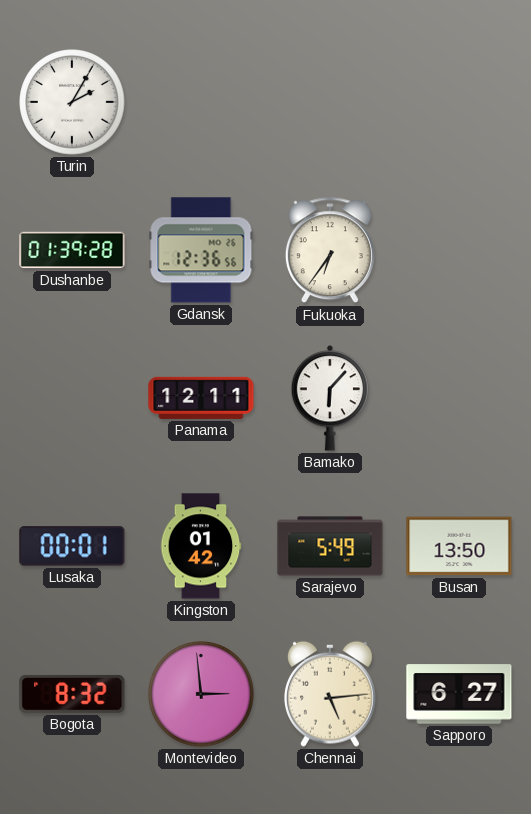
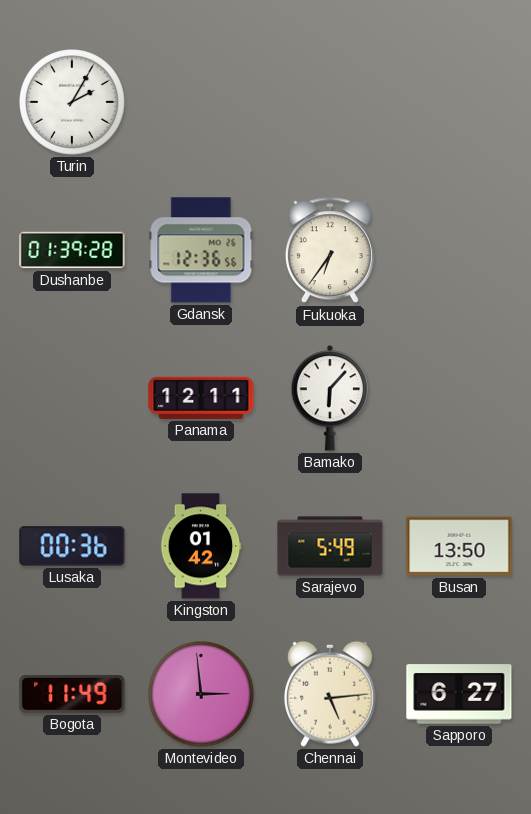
Lusaka: 00:01 -> 00:36
Bogota: 8:32 -> 11:49
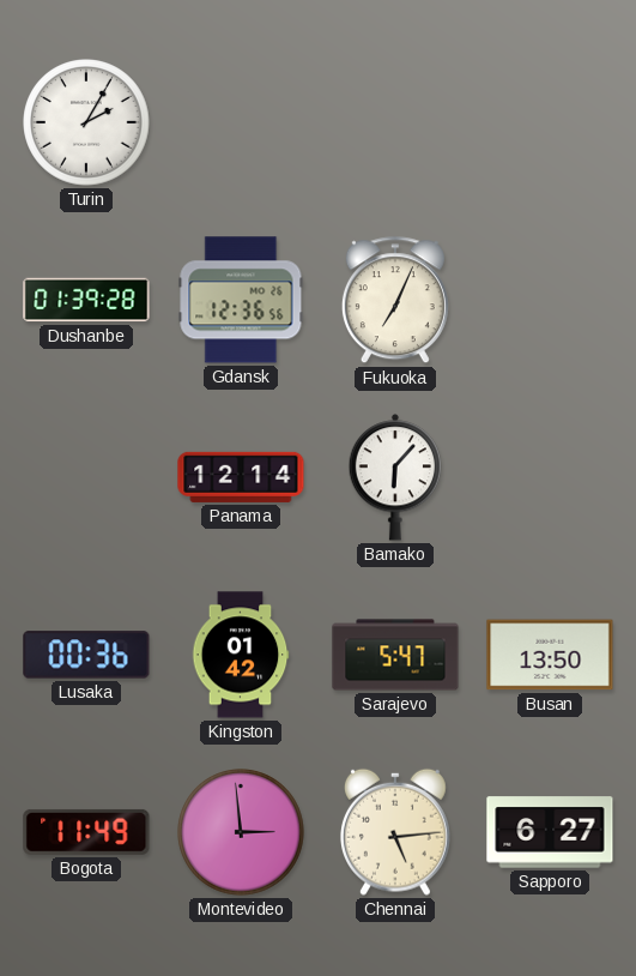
Fukuoka: 6:36 -> 7:04
Panama: 12:11 -> 12:14
Sarajevo: 5:49 -> 5:47
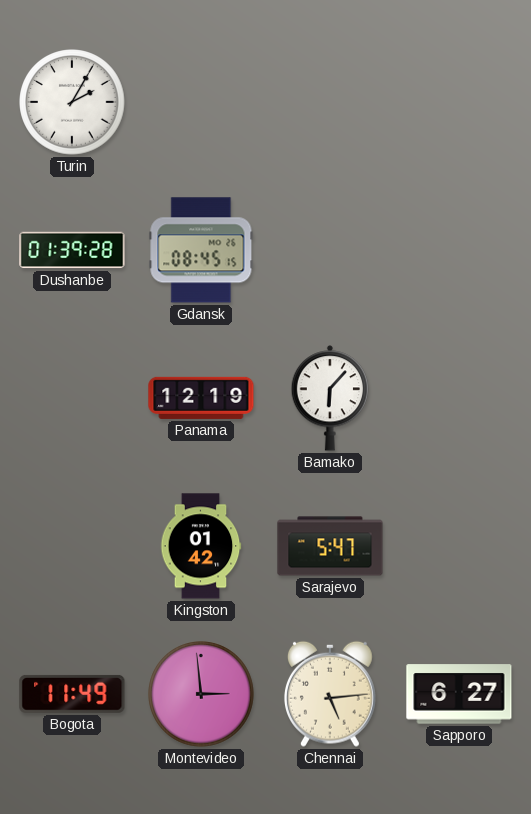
Gdansk: 12:36 -> 08:45
Fukuoka: 7:04 -> none
Panama: 12:14 -> 12:19
Lusaka: 00:36 -> none
Busan: 13:50 -> none
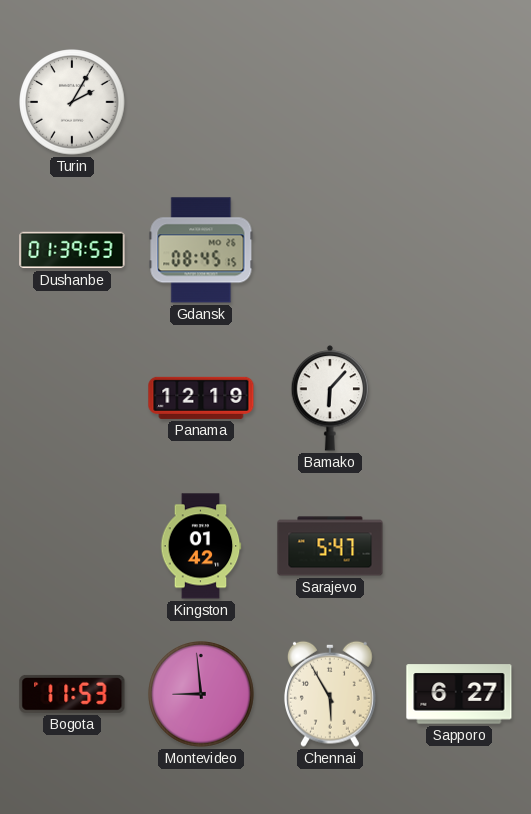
Dushanbe: 01:39:28 -> 01:39:53
Bogota: 11:49 -> 11:53
Montevideo: 2:59 -> 8:59
Chennai: 5:14 -> 5:55
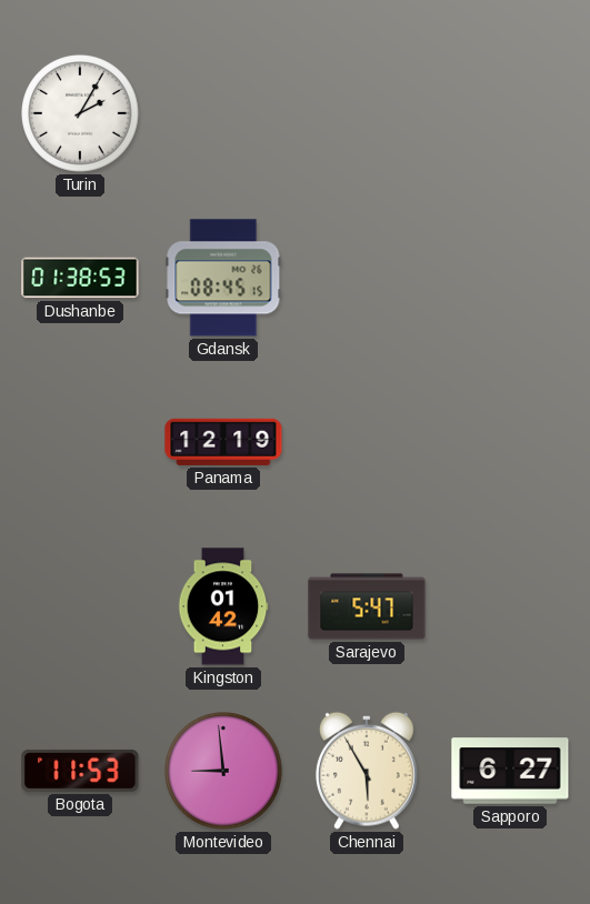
Dushanbe: 01:39 -> 01:38
Bamako: 6:07 -> none
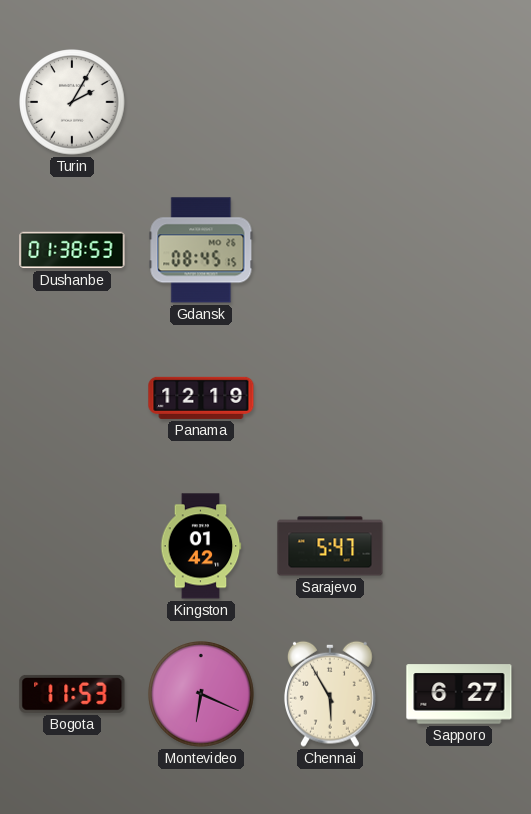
Montevideo: 8:59 -> 6:19
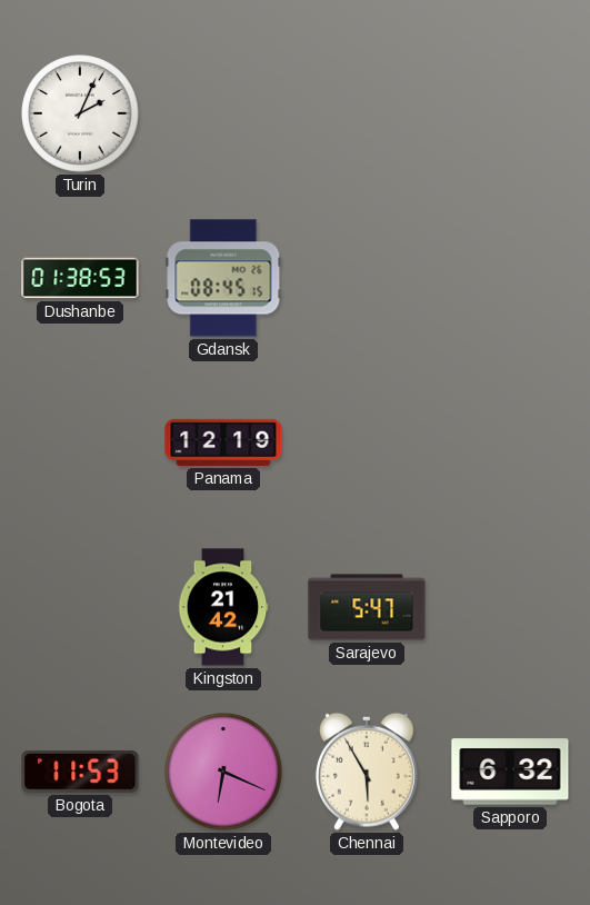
Turin: 2:05 -> 2:04
Kingston: 01:42 -> 21:42
Sapporo: 6:27 -> 6:32
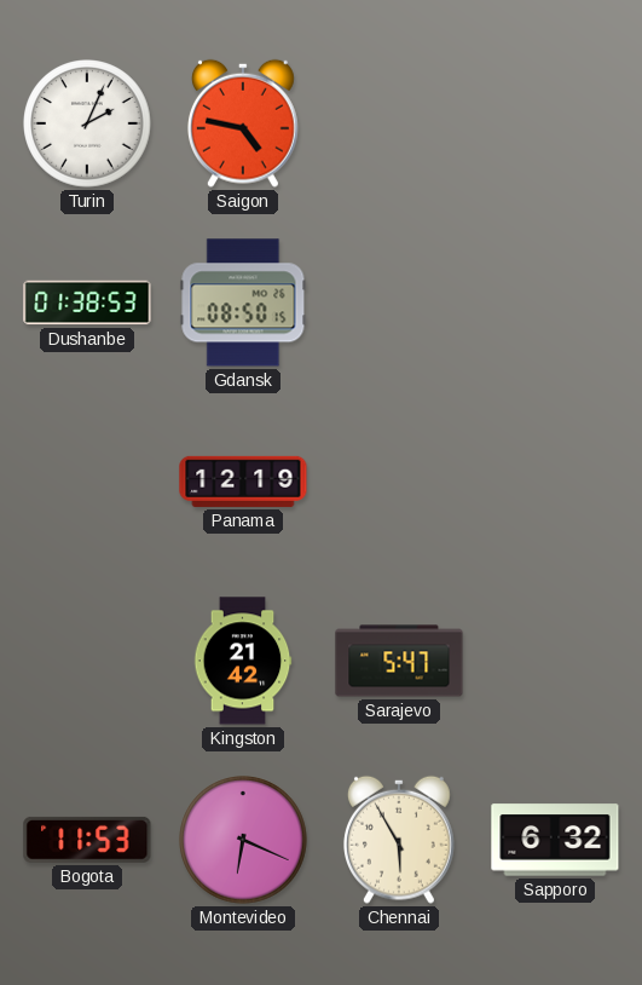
Saigon: none -> 4:47
Gdansk: 08:45 -> 08:50
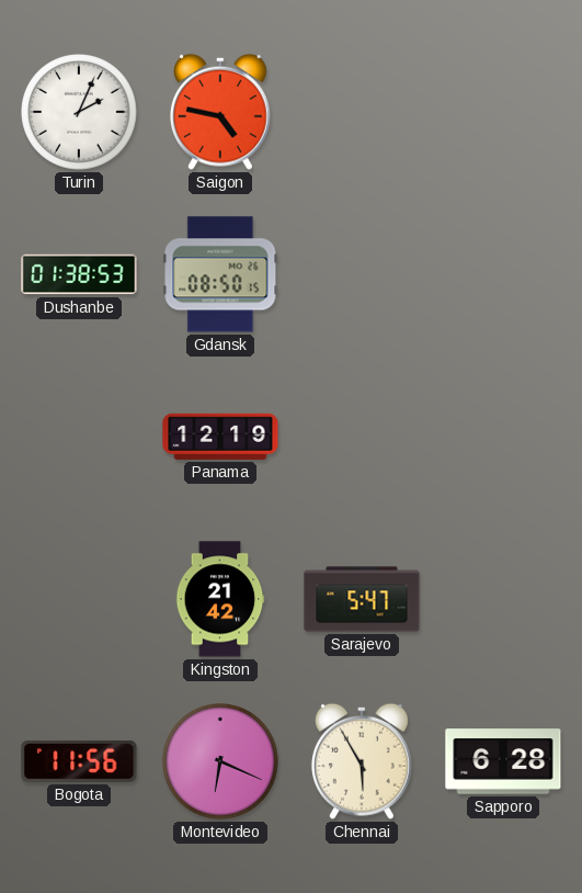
Bogota: 11:53 -> 11:56
Sapporo: 6:32 -> 6:28
